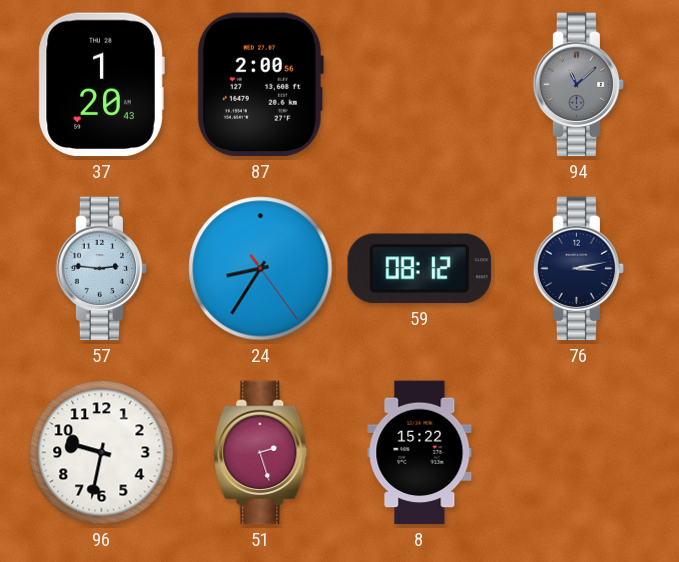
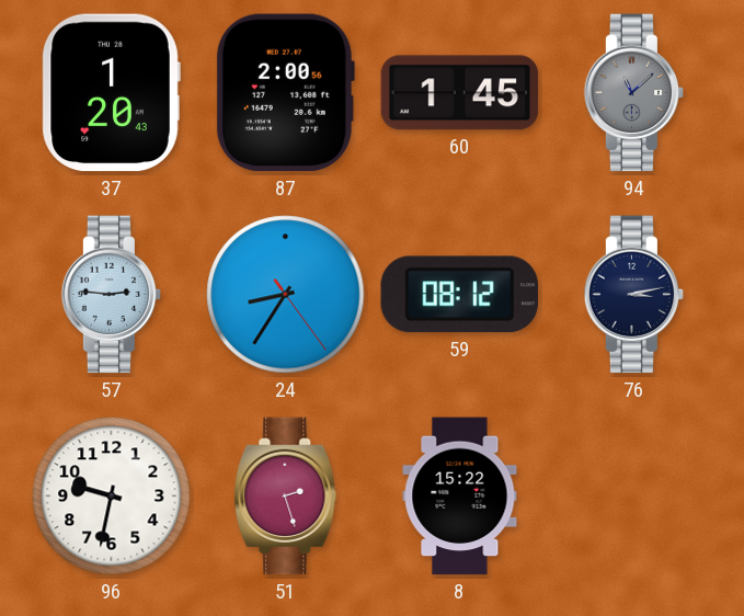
60: none -> 1:45
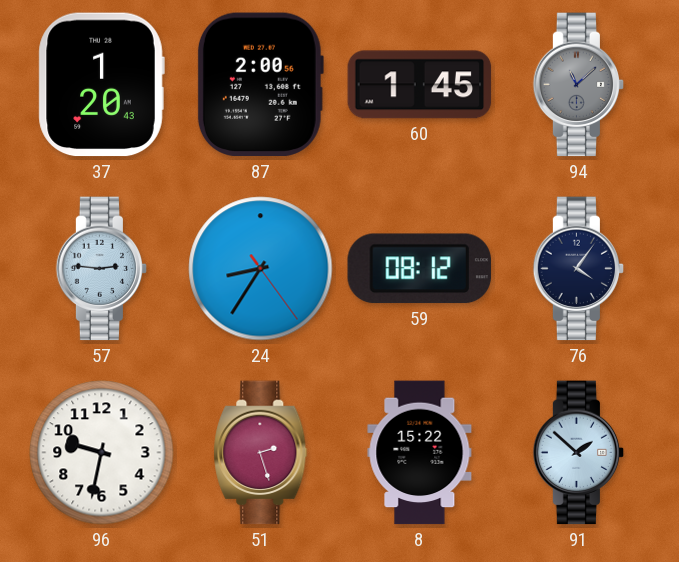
76: 3:13 -> 4:06
91: none -> 1:52
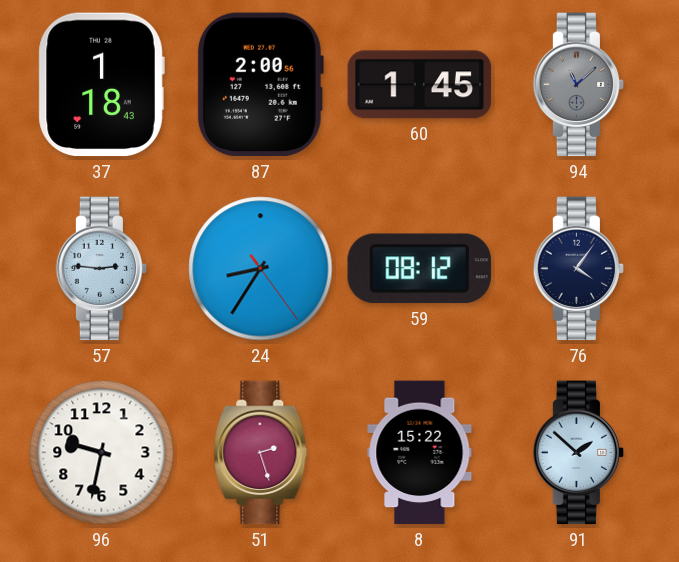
37: 1:20 -> 1:18
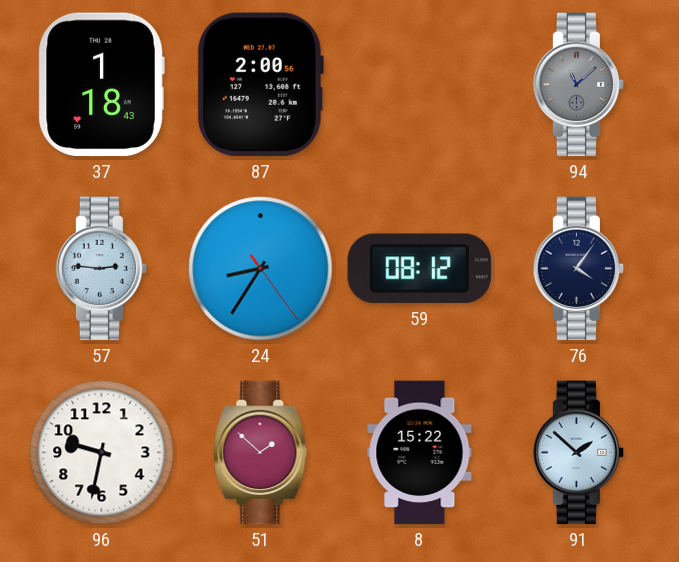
60: 1:45 -> none
51: 2:27 -> 1:52
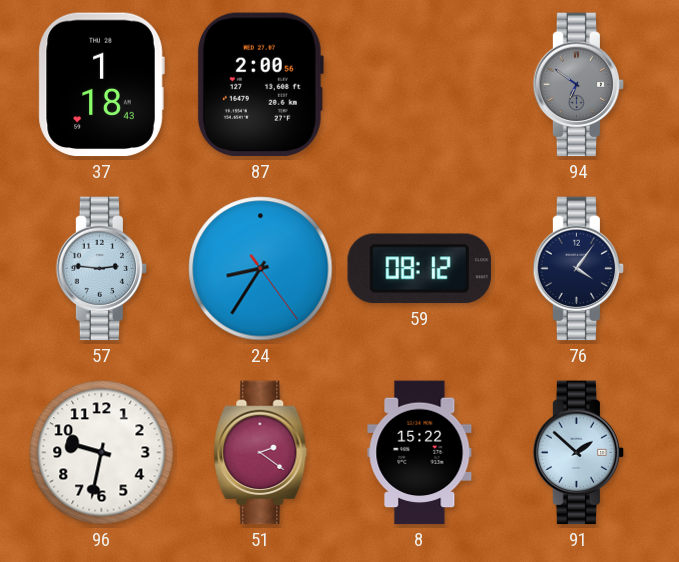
94: 11:08 -> 6:51
51: 1:52 -> 2:21
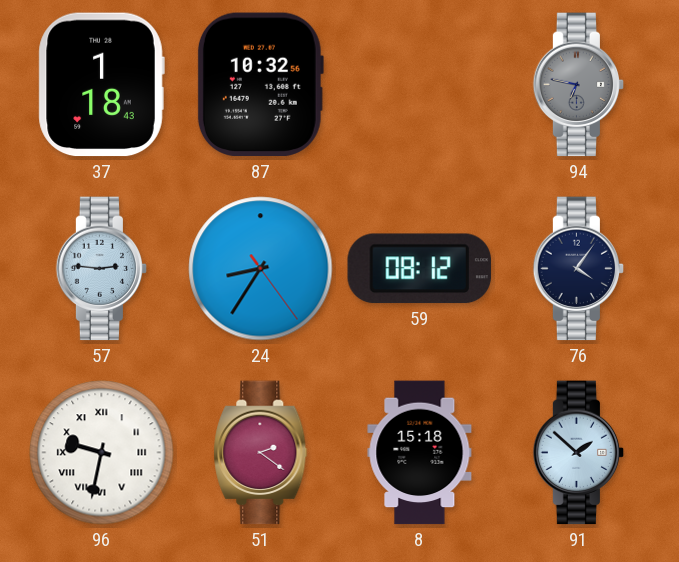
87: 2:00 -> 10:32
94: 6:51 -> 6:47
96 numerals: Arabic -> Roman
8: 15:22 -> 15:18
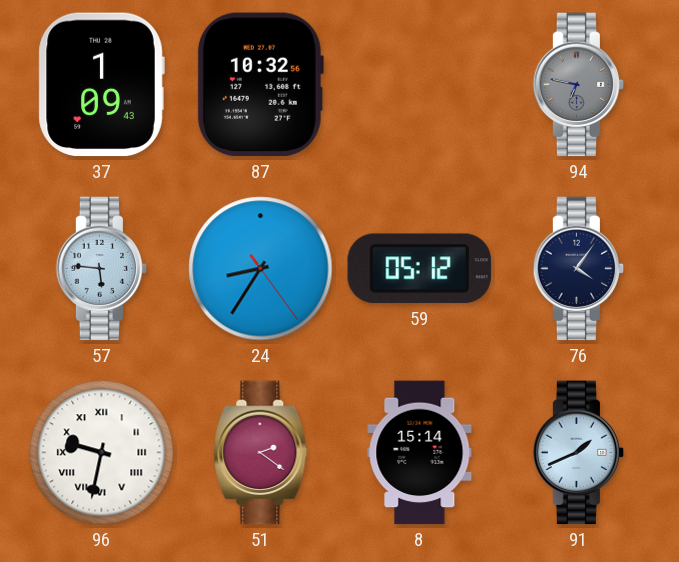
37: 1:18 -> 1:09
57: 2:46 -> 5:46
59: 08:12 -> 05:12
8: 15:18 -> 15:14
91: 1:52 -> 1:41
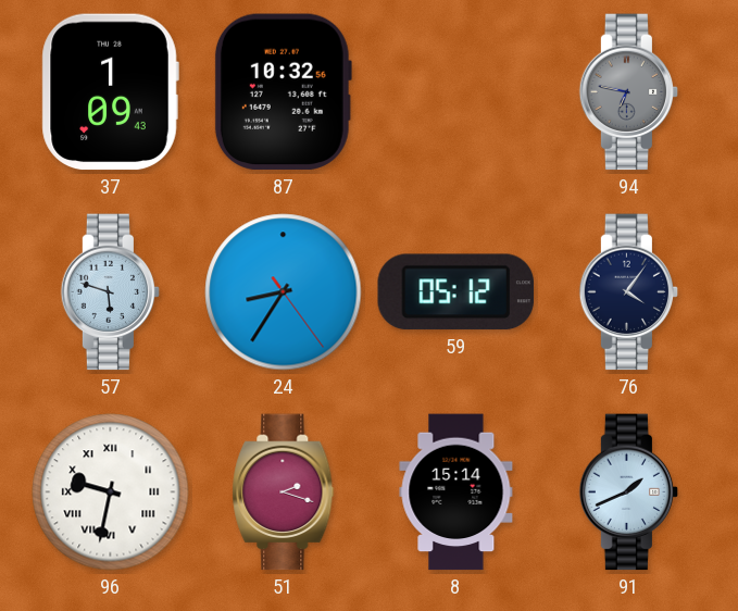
57: 5:46 -> 5:48
51: 2:21 -> 2:18
